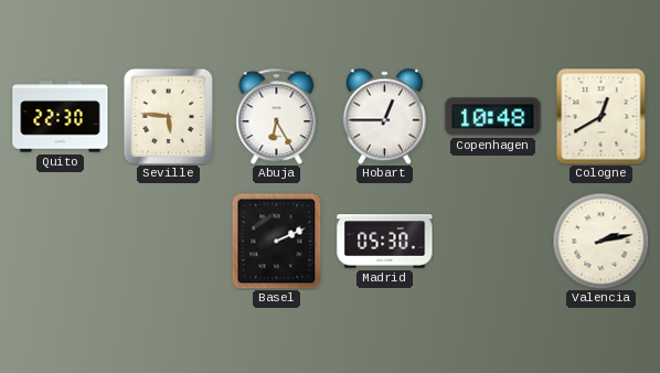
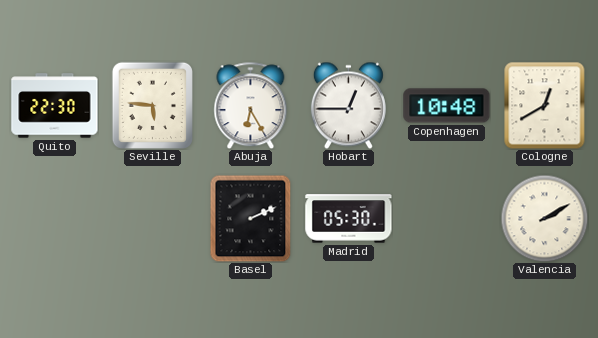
Valencia: 2:13 -> 2:10
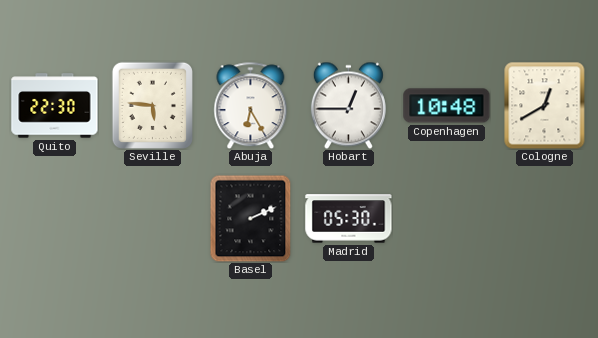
Valencia: 2:10 -> none
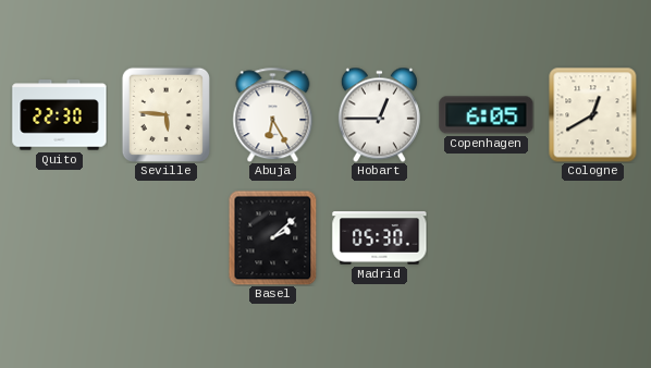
Copenhagen: 10:48 -> 6:05
Basel: 2:11 -> 2:08
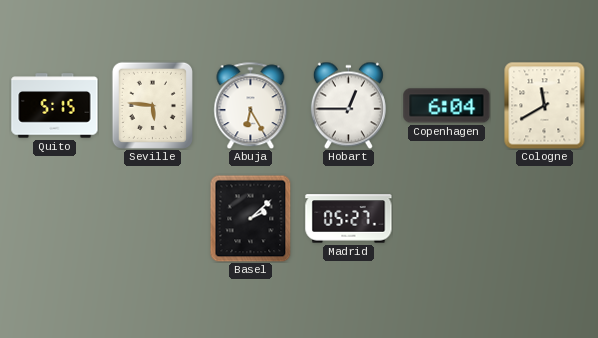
Quito: 22:30 -> 5:15
Copenhagen: 6:05 -> 6:04
Cologne: 12:40 -> 11:40
Madrid: 05:30 -> 05:27
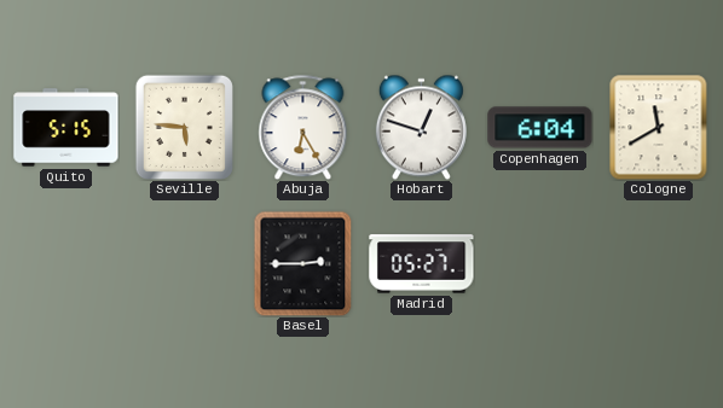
Hobart: 12:45 -> 12:48
Basel: 2:08 -> 2:45
